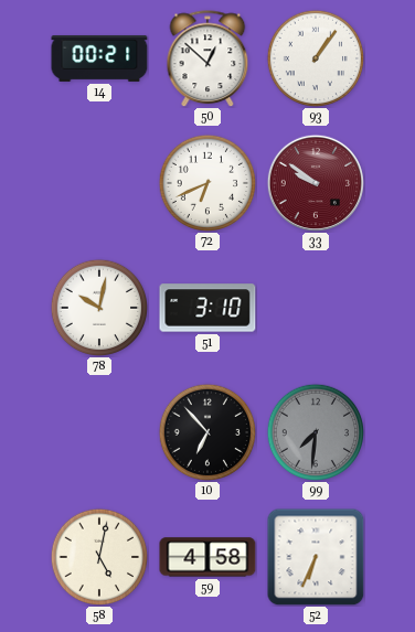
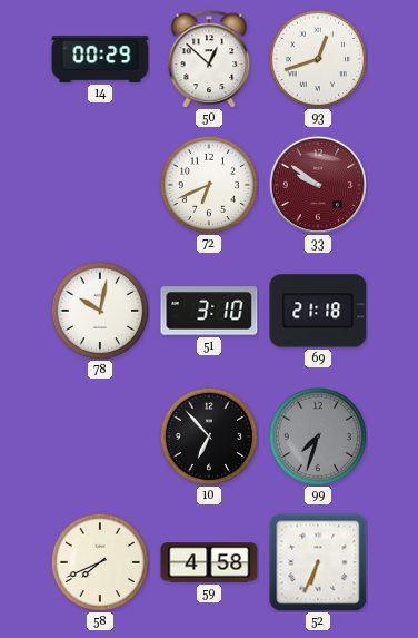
14: 00:21 -> 00:29
93: 1:06 -> 12:42
69: none -> 21:18
99: 7:31 -> 7:33
58: 5:02 -> 7:41
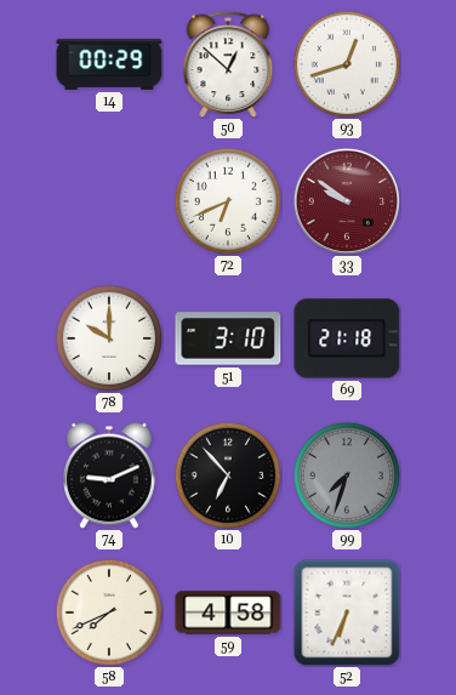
78: 10:02 -> 10:00
74: none -> 9:11
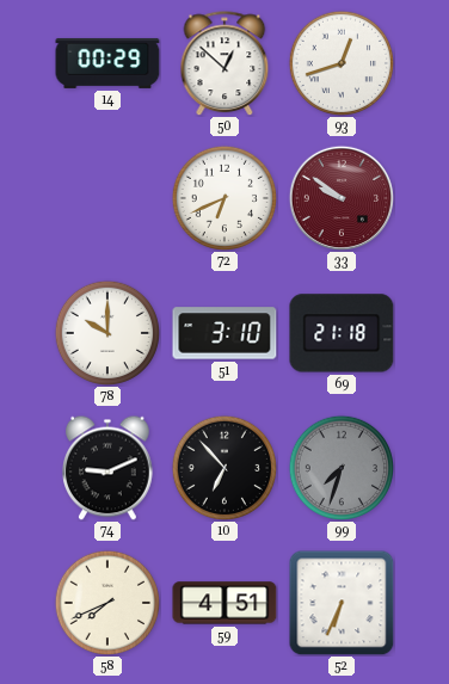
59: 4:58 -> 4:51
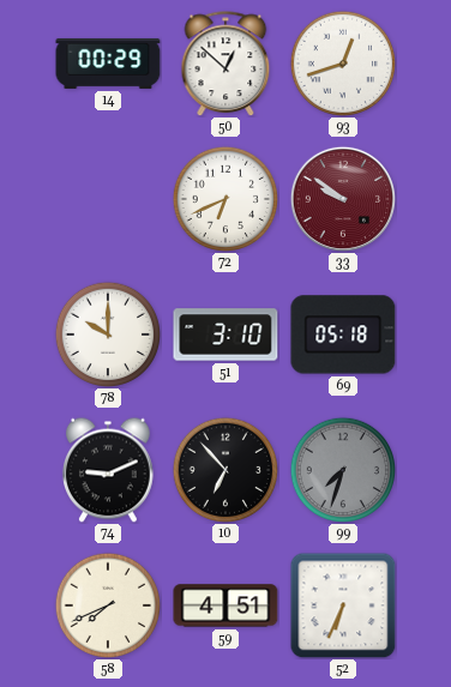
69: 21:18 -> 05:18
